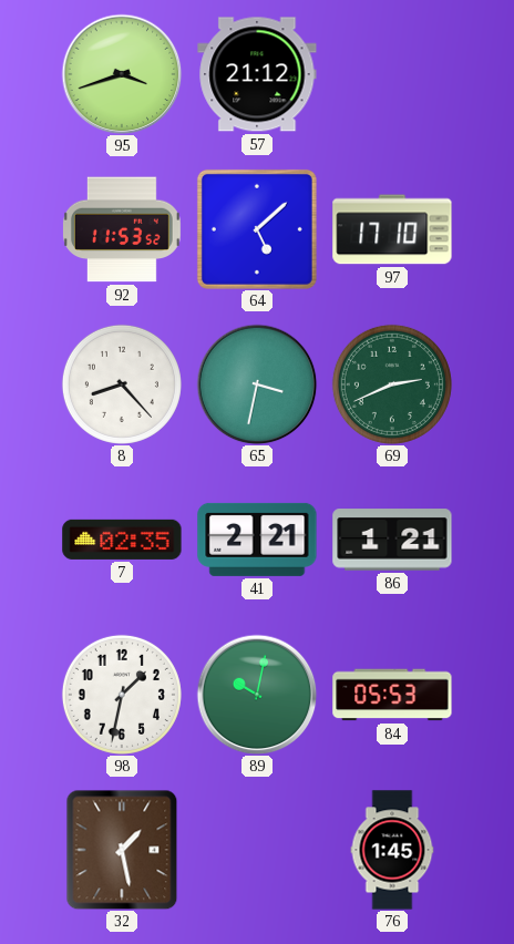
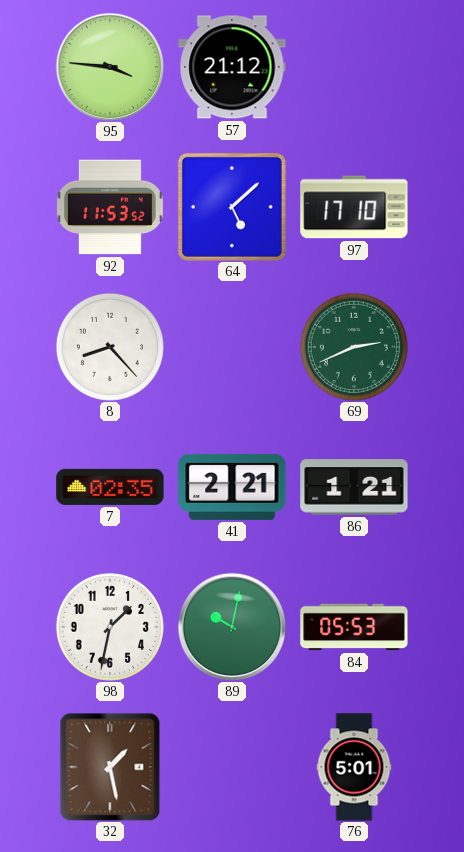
95: 3:42 -> 3:46
65: 3:32 -> none
76: 1:45 -> 5:01
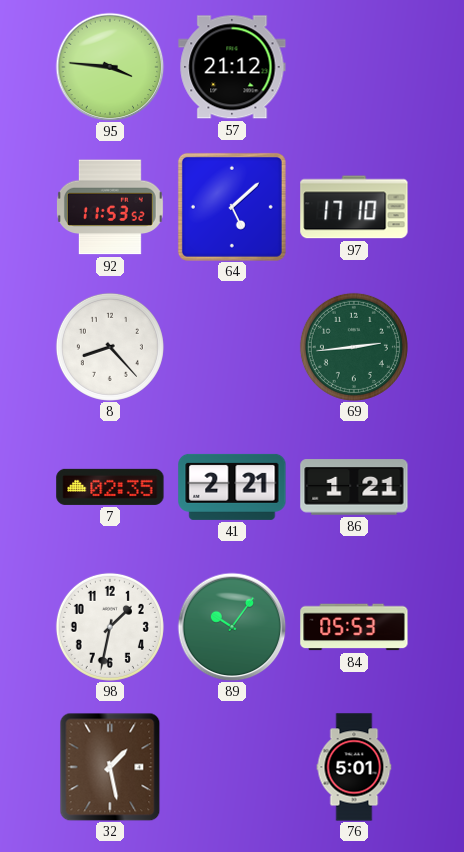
69: 2:41 -> 2:44
89: 10:02 -> 10:06
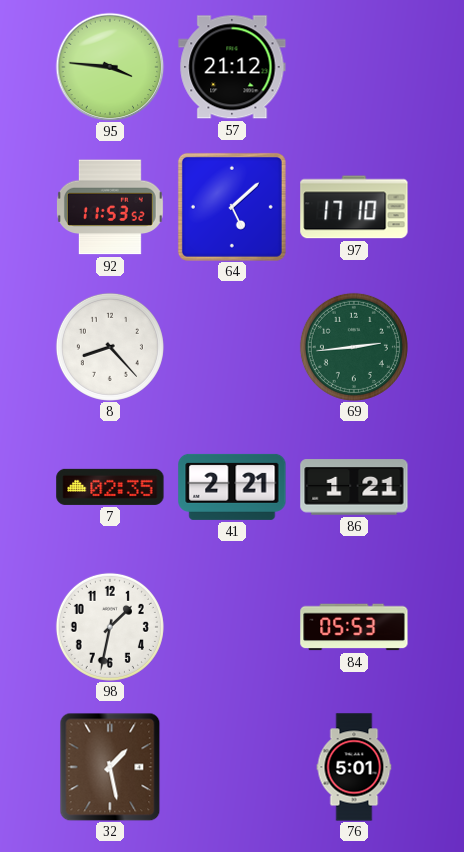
89: 10:06 -> none
